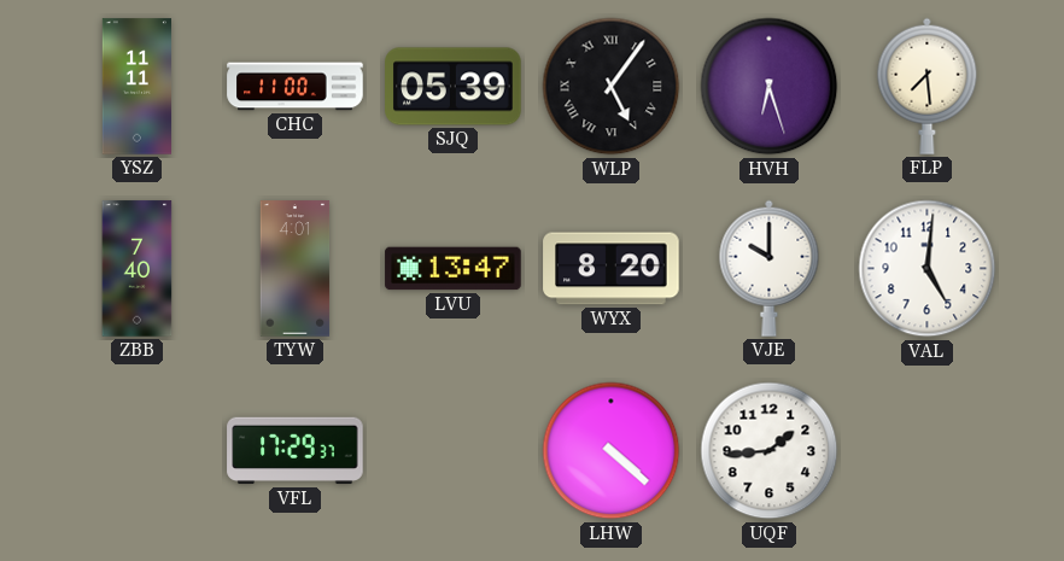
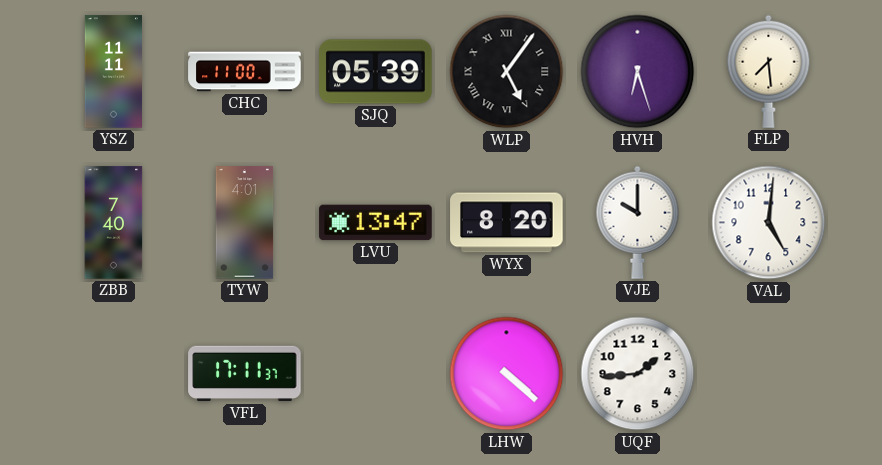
VFL: 17:29 -> 17:11
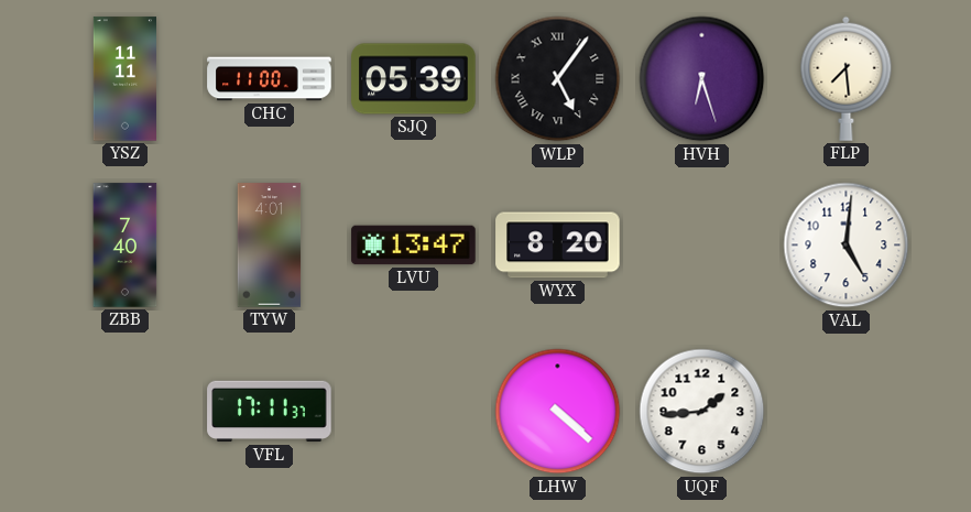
VJE: 10:00 -> none
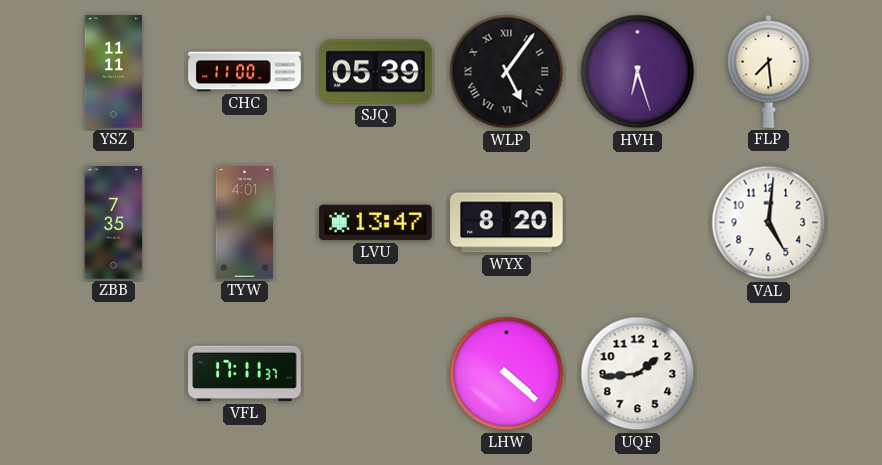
ZBB: 7:40 -> 7:35
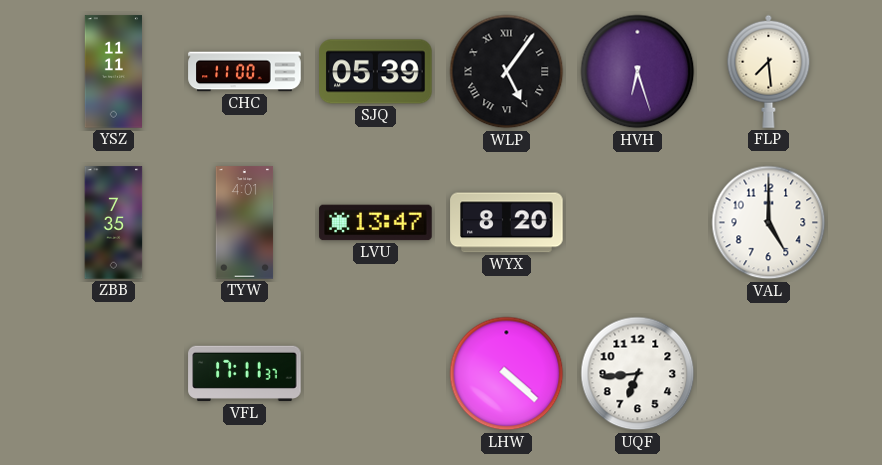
VAL: 5:01 -> 5:00
UQF: 1:44 -> 6:44
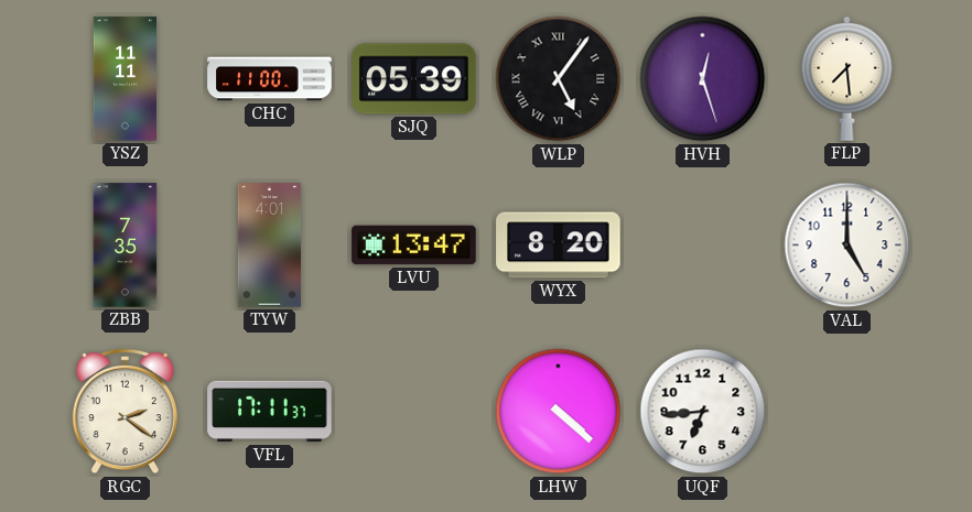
HVH: 6:27 -> 12:27
RGC: none -> 2:21
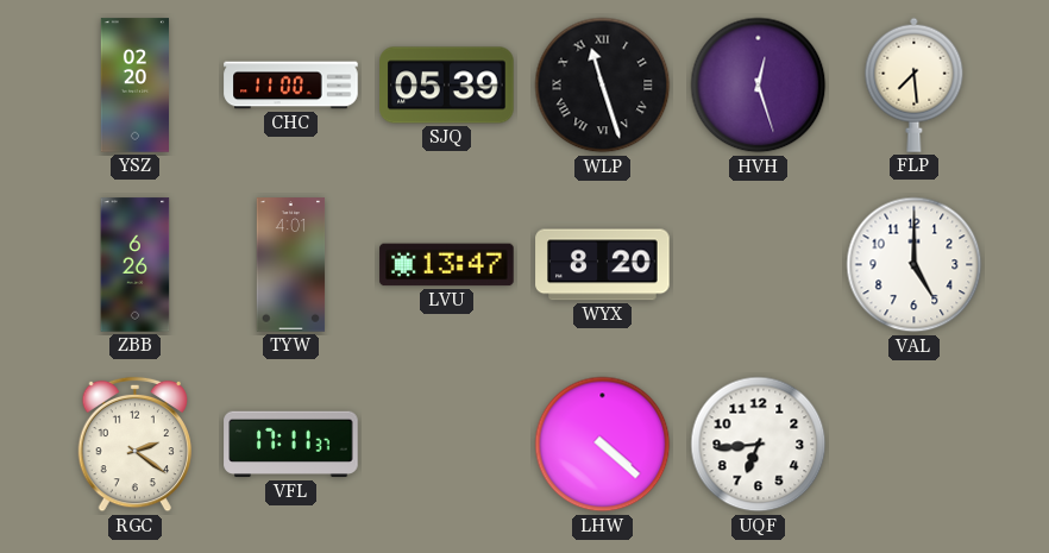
YSZ: 11:11 -> 02:20
WLP: 5:06 -> 11:27
ZBB: 7:35 -> 6:26
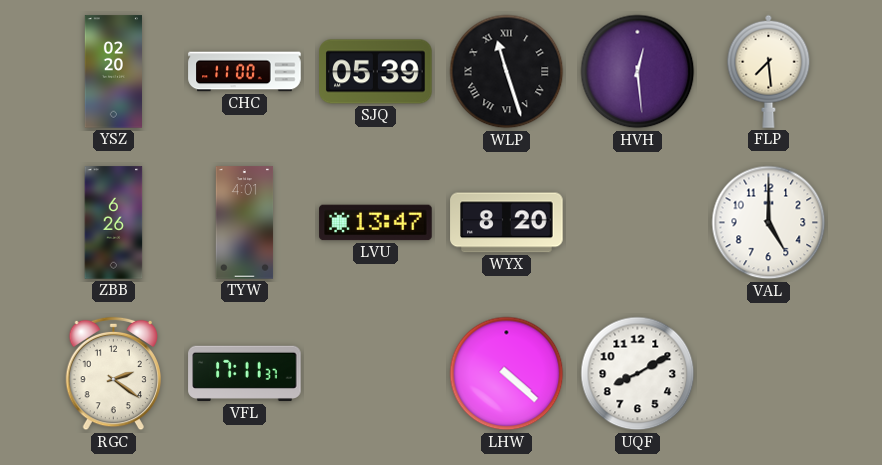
HVH: 12:27 -> 12:29
UQF: 6:44 -> 8:10
